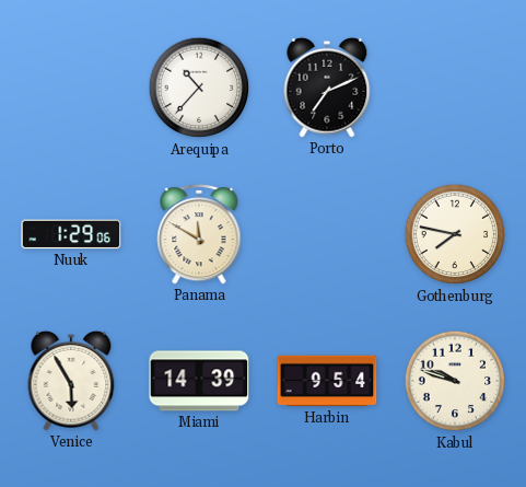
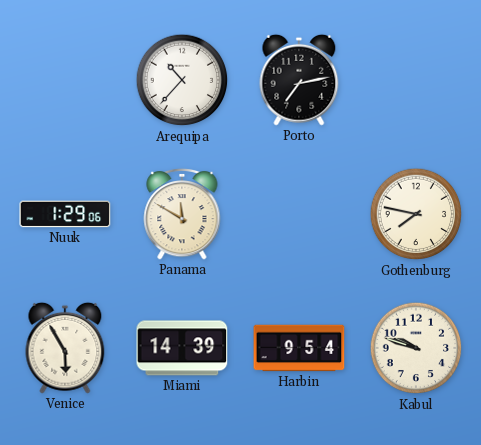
Porto: 7:11 -> 7:13
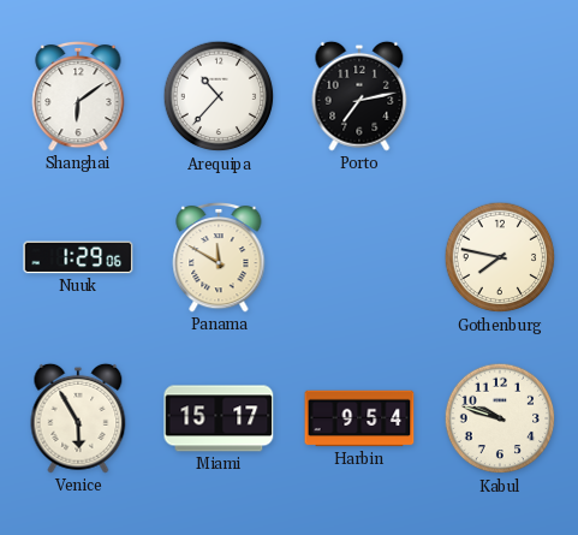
Shanghai: none -> 6:09
Miami: 14:39 -> 15:17
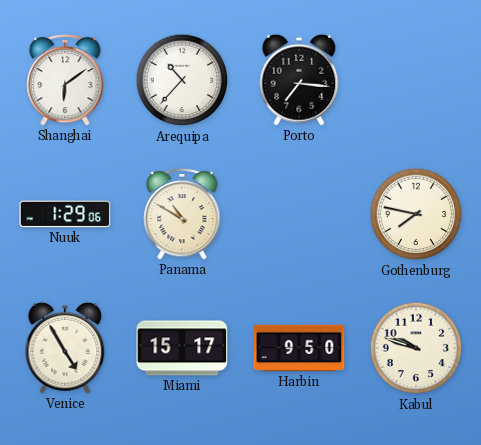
Porto: 7:13 -> 7:16
Panama: 11:50 -> 10:50
Venice: 5:55 -> 4:55
Harbin: 9:54 -> 9:50
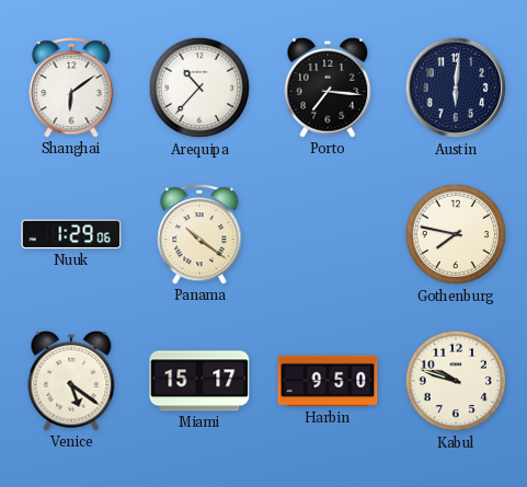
Austin: none -> 6:01
Panama: 10:50 -> 10:21
Venice: 4:55 -> 5:21
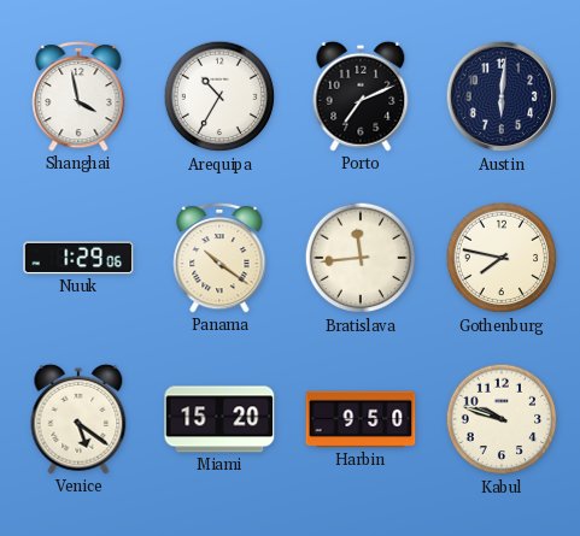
Shanghai: 6:09 -> 3:58
Arequipa: 10:37 -> 10:35
Porto: 7:16 -> 7:11
Bratislava: none -> 11:44
Miami: 15:17 -> 15:20
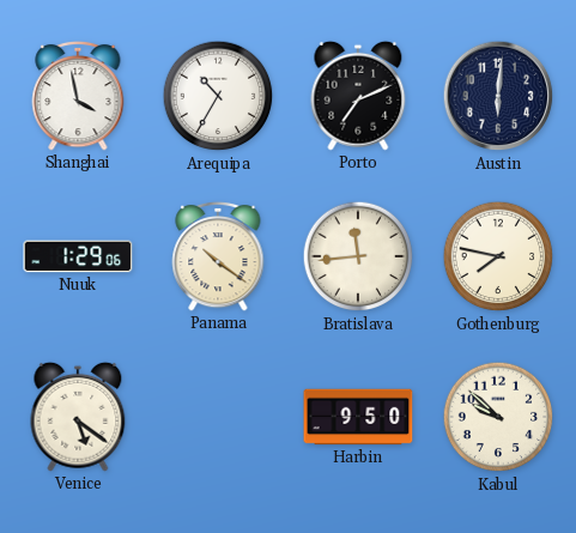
Miami: 15:20 -> none
Kabul: 9:48 -> 9:52
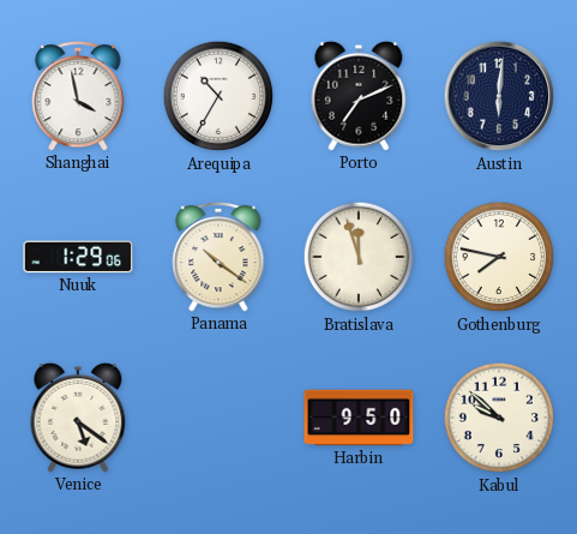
Bratislava: 11:44 -> 11:57
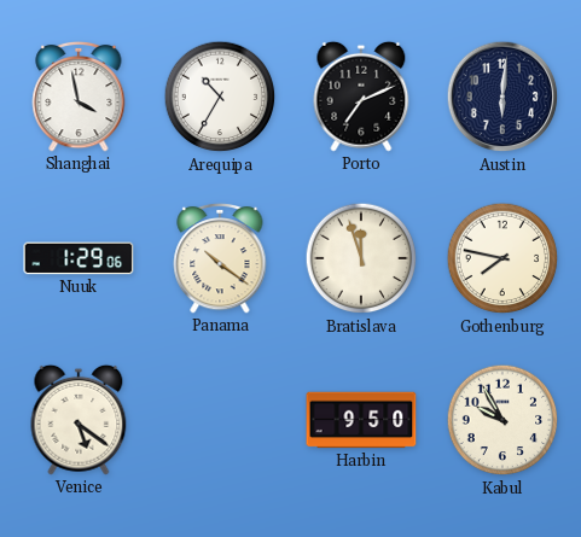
Kabul: 9:52 -> 9:55
